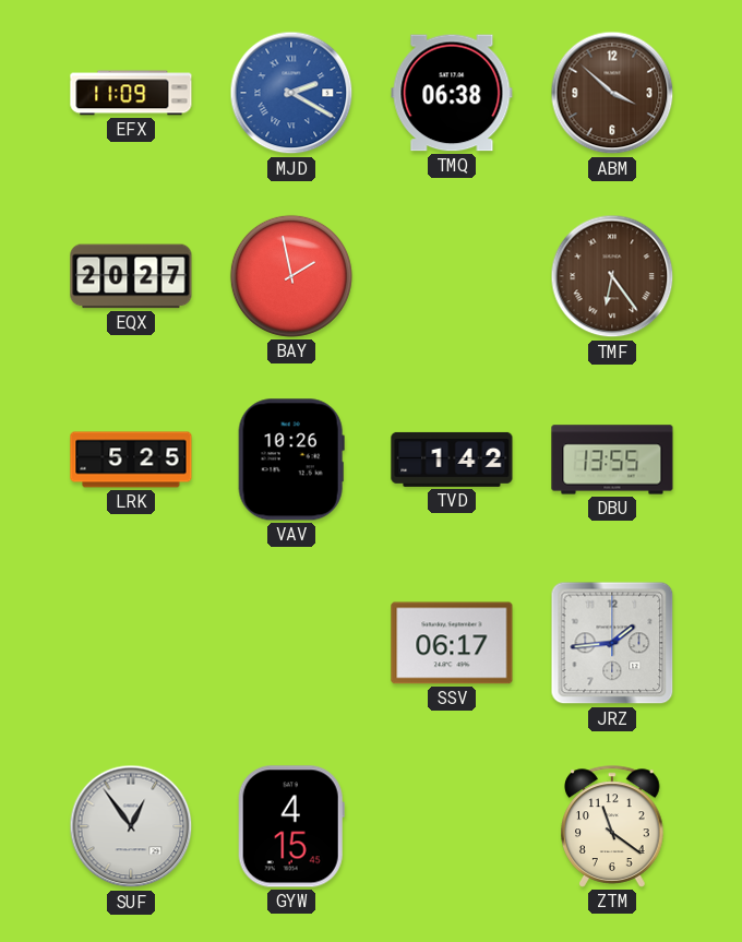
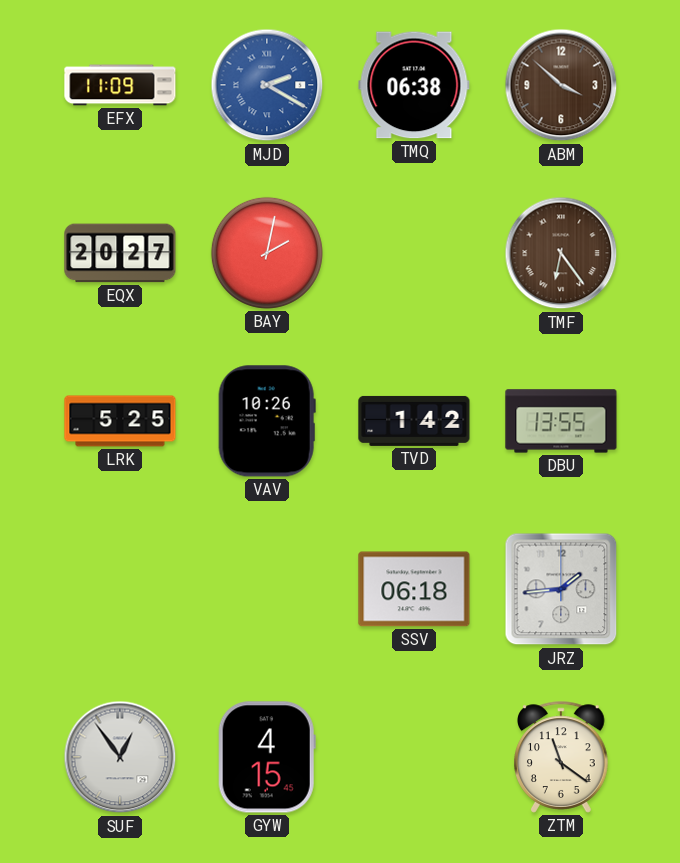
BAY: 1:58 -> 2:02
SSV: 06:17 -> 06:18
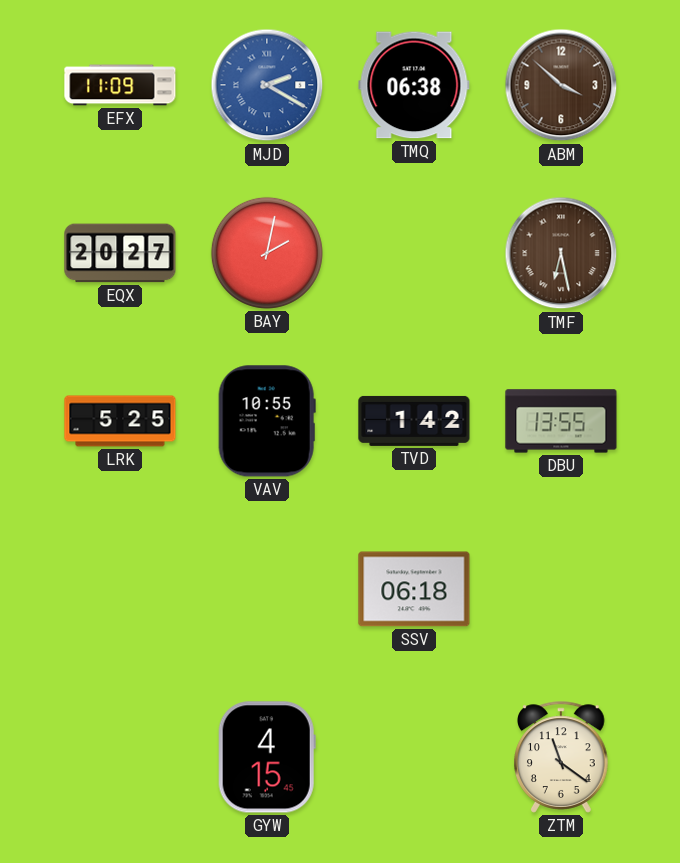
TMF: 6:24 -> 6:28
VAV: 10:26 -> 10:55
JRZ: 1:44 -> none
SUF: 12:54 -> none
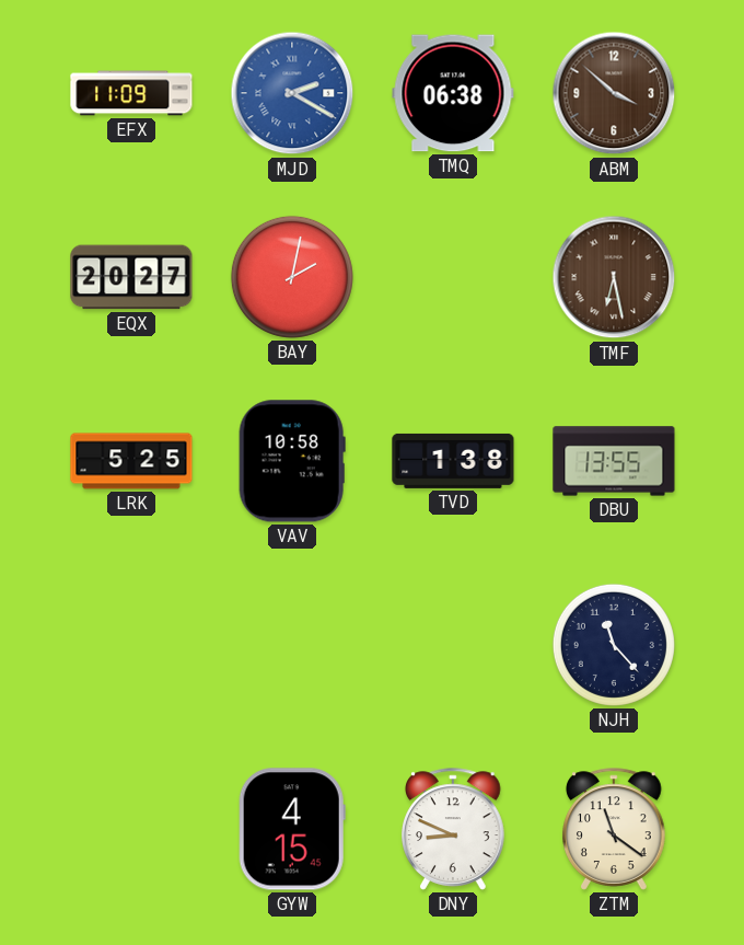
VAV: 10:55 -> 10:58
TVD: 1:42 -> 1:38
SSV: 06:18 -> none
NJH: none -> 11:23
DNY: none -> 8:49
